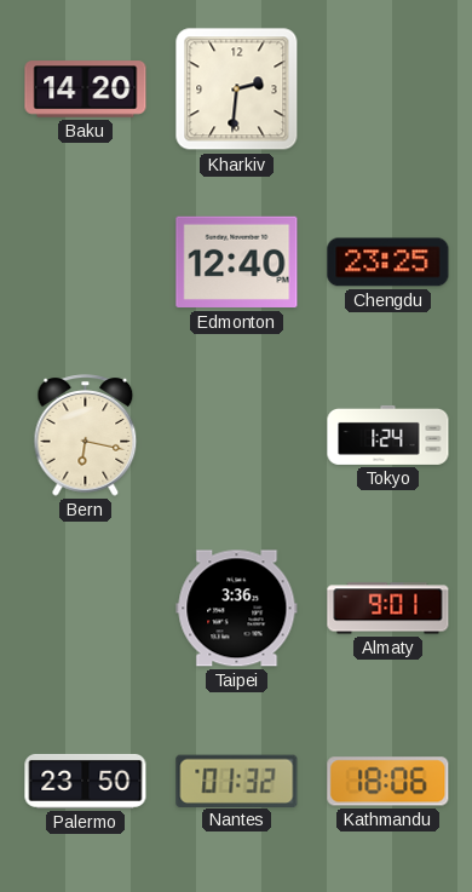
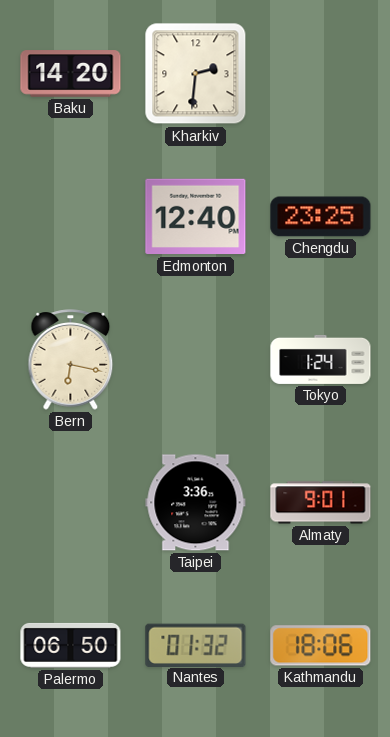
Palermo: 23:50 -> 06:50
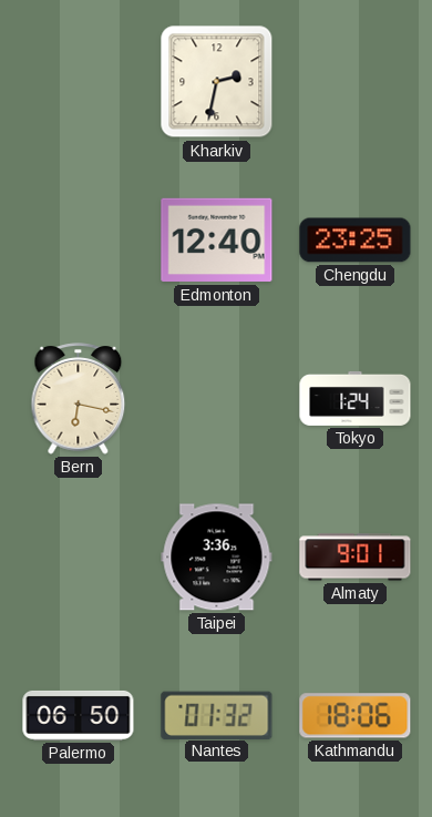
Baku: 14:20 -> none
Kharkiv: 2:31 -> 2:32
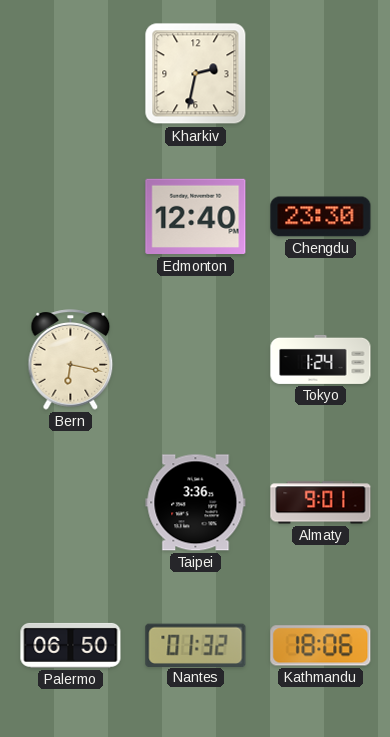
Chengdu: 23:25 -> 23:30
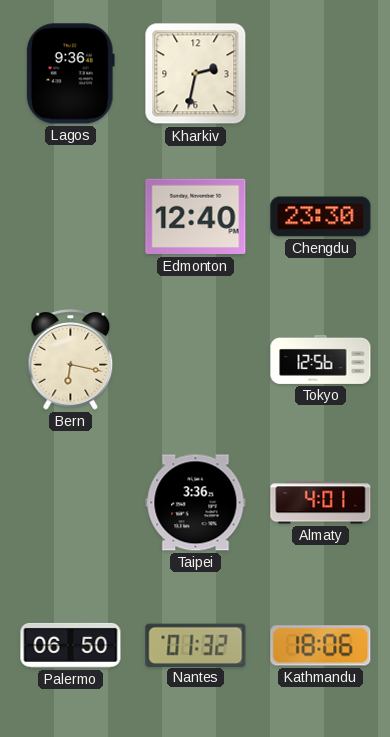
Lagos: none -> 9:36
Tokyo: 1:24 -> 12:56
Almaty: 9:01 -> 4:01
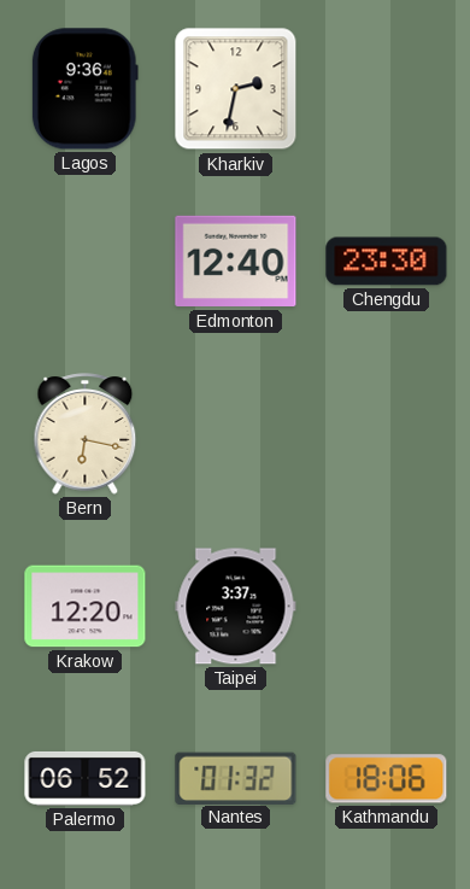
Tokyo: 12:56 -> none
Krakow: none -> 12:20
Taipei: 3:36 -> 3:37
Almaty: 4:01 -> none
Palermo: 06:50 -> 06:52
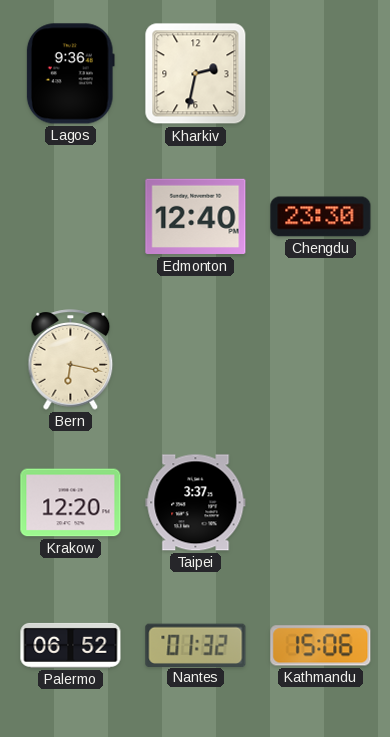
Kathmandu: 18:06 -> 15:06
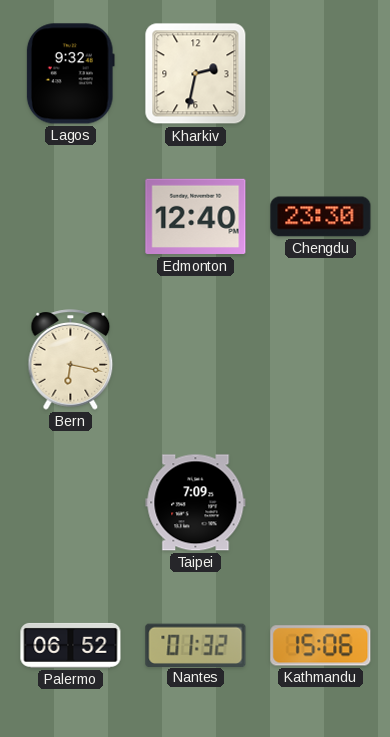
Lagos: 9:36 -> 9:32
Krakow: 12:20 -> none
Taipei: 3:37 -> 7:09
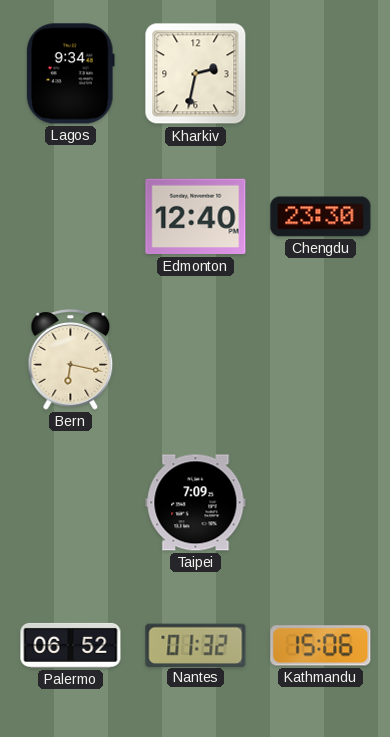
Lagos: 9:32 -> 9:34
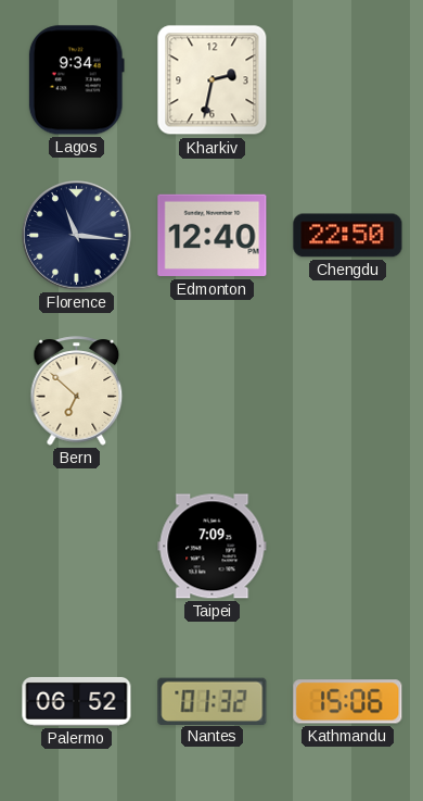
Florence: none -> 11:16
Chengdu: 23:30 -> 22:50
Bern: 6:17 -> 6:52
